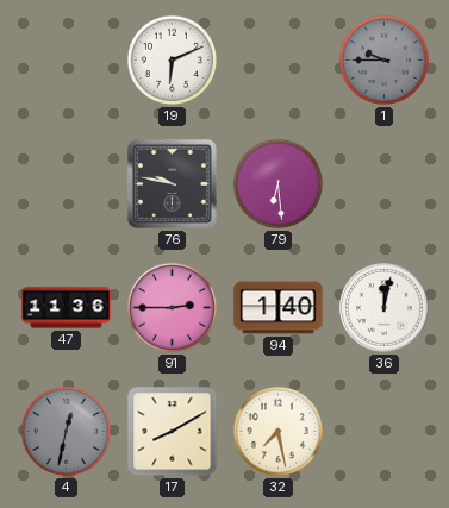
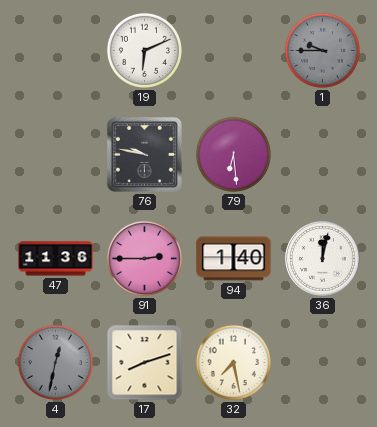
17: 8:10 -> 8:12
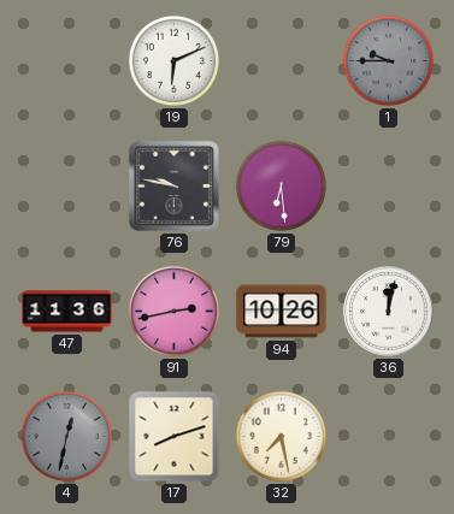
91: 2:45 -> 2:43
94: 1:40 -> 10:26
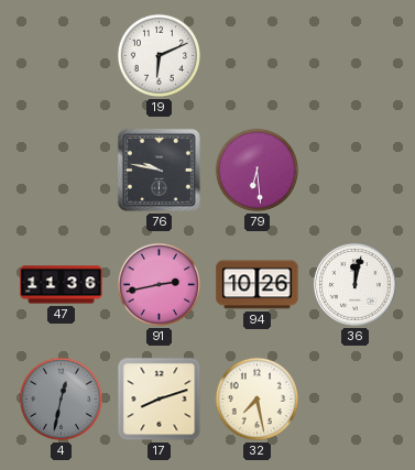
1: 9:45 -> none
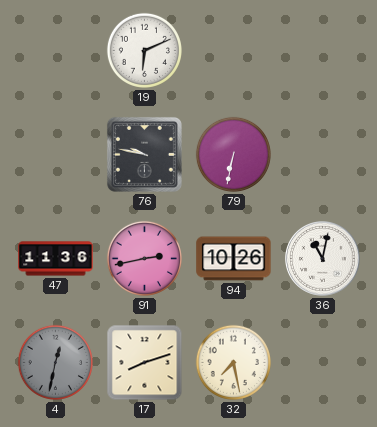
79: 6:29 -> 6:32
36: 12:02 -> 11:02
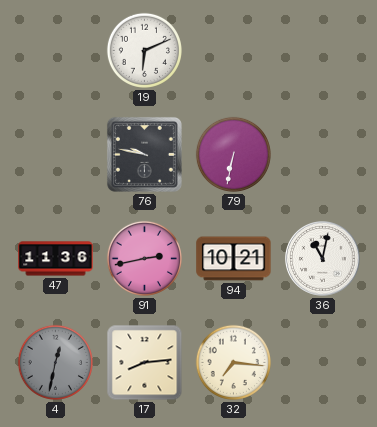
94: 10:26 -> 10:21
17: 8:12 -> 8:14
32: 7:28 -> 7:16
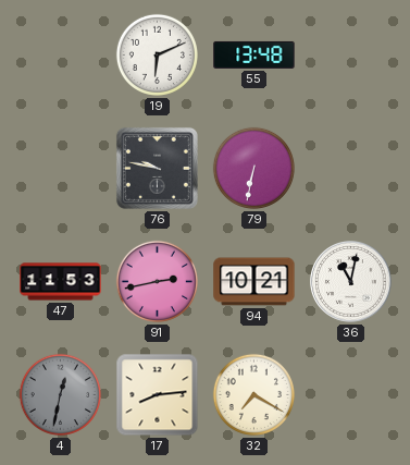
55: none -> 13:48
47: 11:36 -> 11:53
32: 7:16 -> 7:20
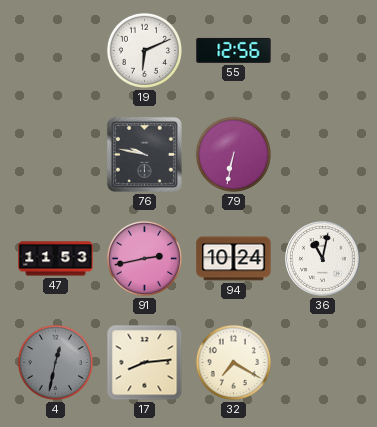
55: 13:48 -> 12:56
94: 10:21 -> 10:24
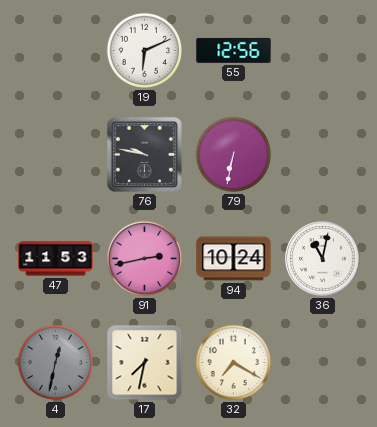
17: 8:14 -> 7:32
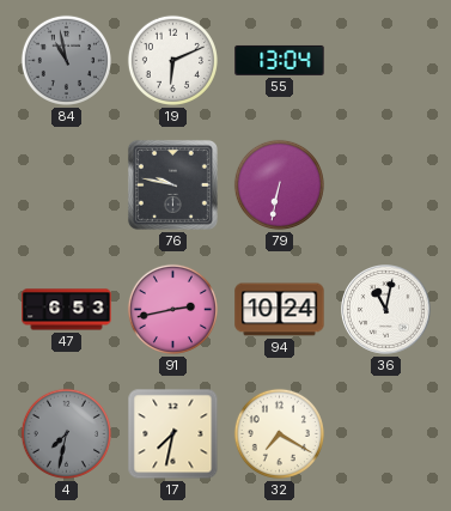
84: none -> 10:58
55: 12:56 -> 13:04
47: 11:53 -> 6:53
4: 12:32 -> 7:32
